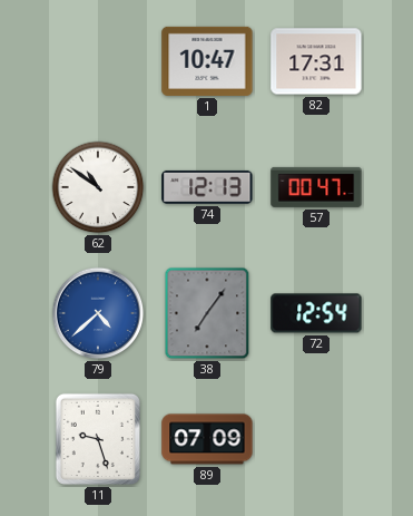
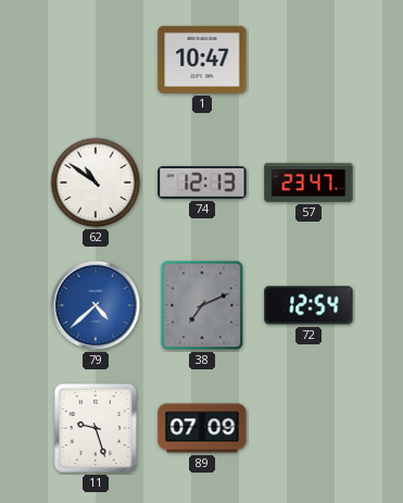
82: 17:31 -> none
57: 00:47 -> 23:47
38: 7:06 -> 7:11
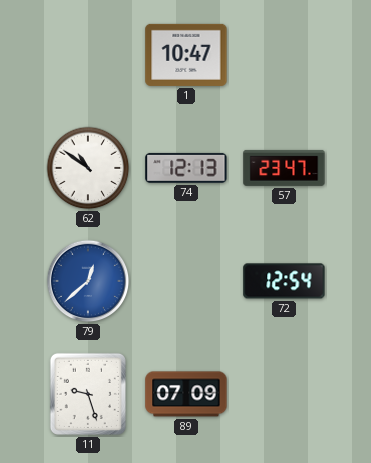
79: 4:38 -> 12:38
38: 7:11 -> none
